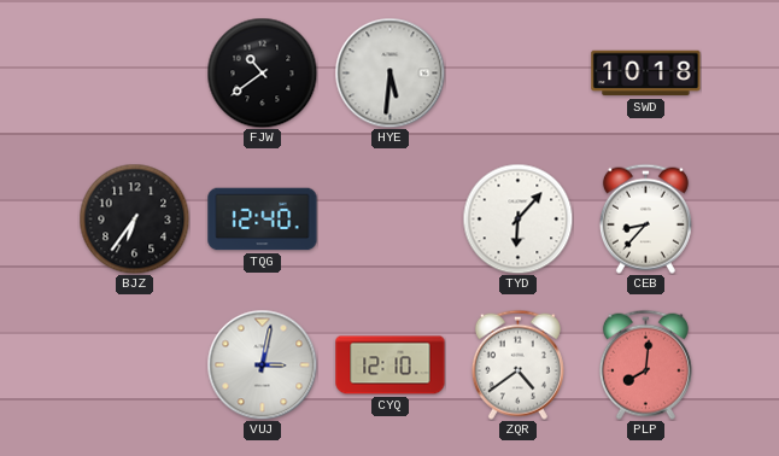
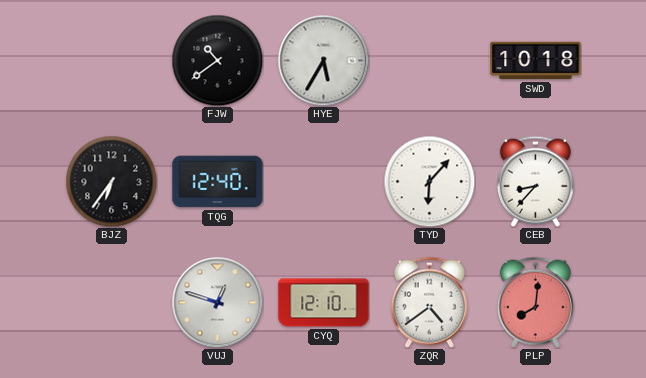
HYE: 5:31 -> 5:35
VUJ: 3:02 -> 12:48
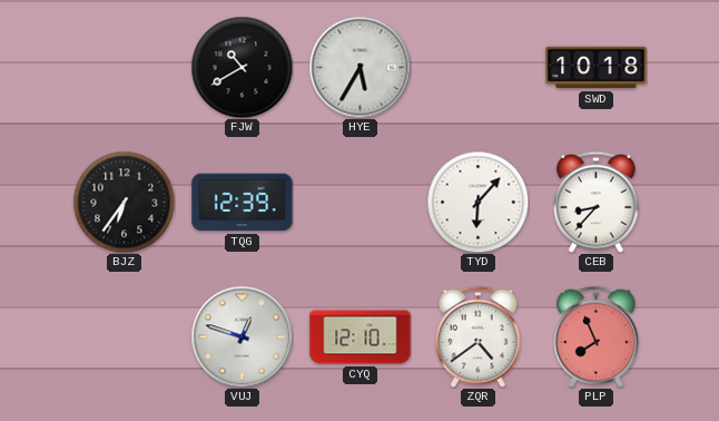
FJW: 10:39 -> 10:40
TQG: 12:40 -> 12:39
PLP: 8:01 -> 7:56
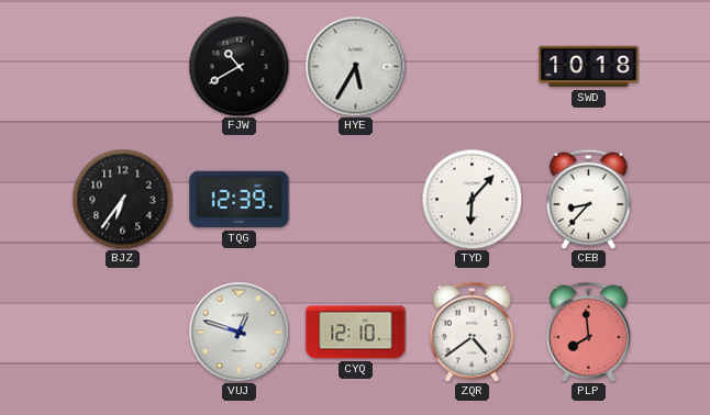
PLP: 7:56 -> 7:59
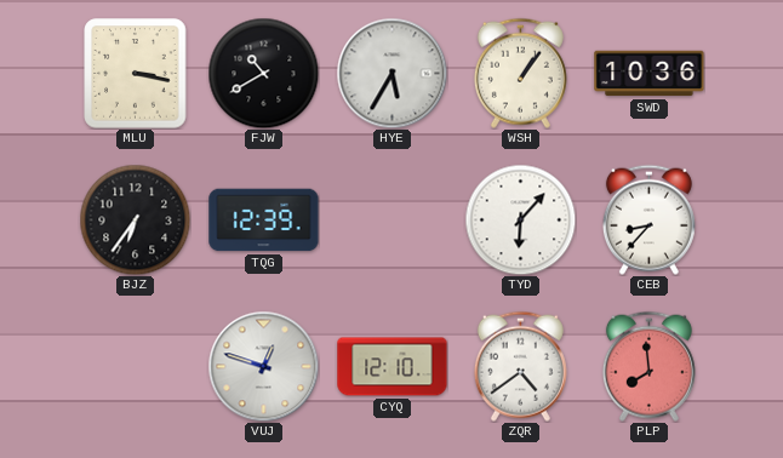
MLU: none -> 3:17
WSH: none -> 1:06
SWD: 10:18 -> 10:36
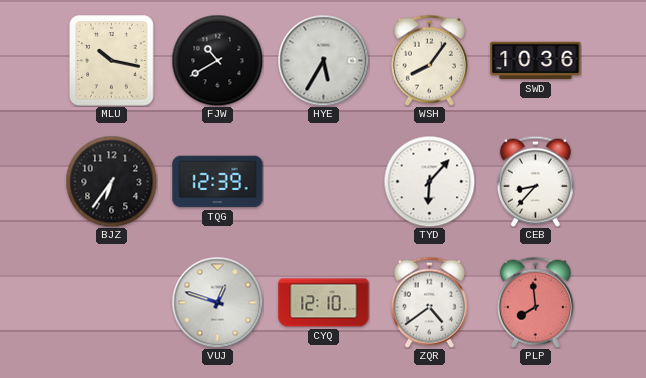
MLU: 3:17 -> 10:17
WSH: 1:06 -> 8:06
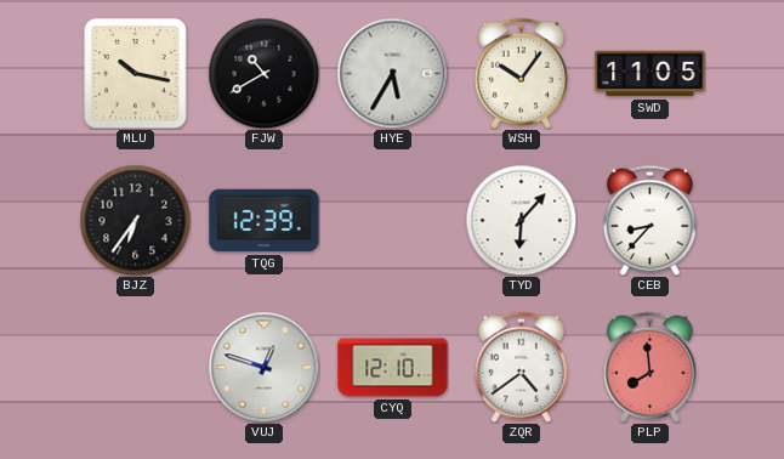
WSH: 8:06 -> 10:06
SWD: 10:36 -> 11:05
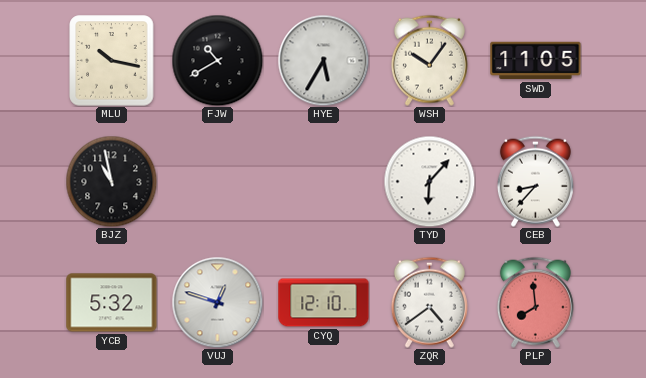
BJZ: 6:36 -> 10:58
TQG: 12:39 -> none
YCB: none -> 5:32
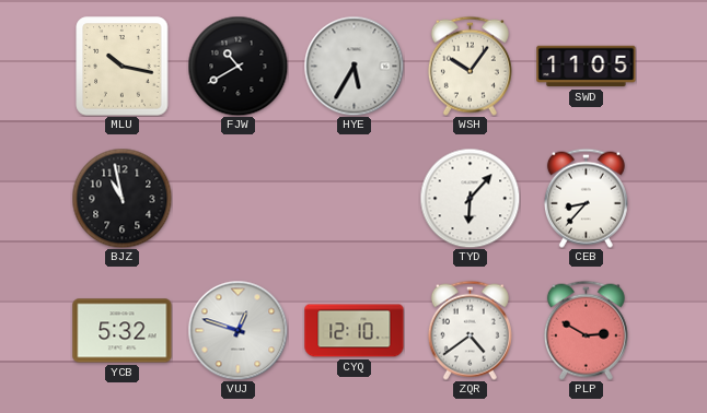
PLP: 7:59 -> 2:50
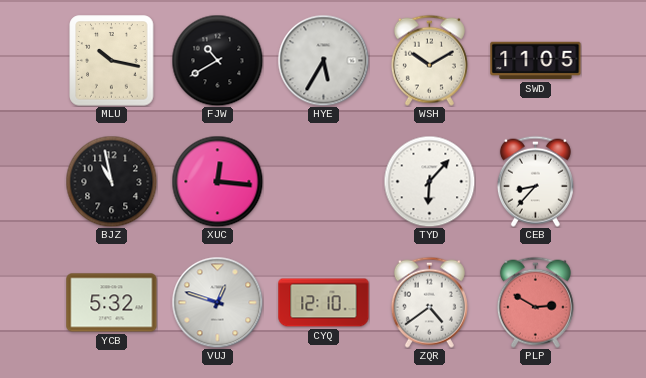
WSH: 10:06 -> 10:10
XUC: none -> 12:16
